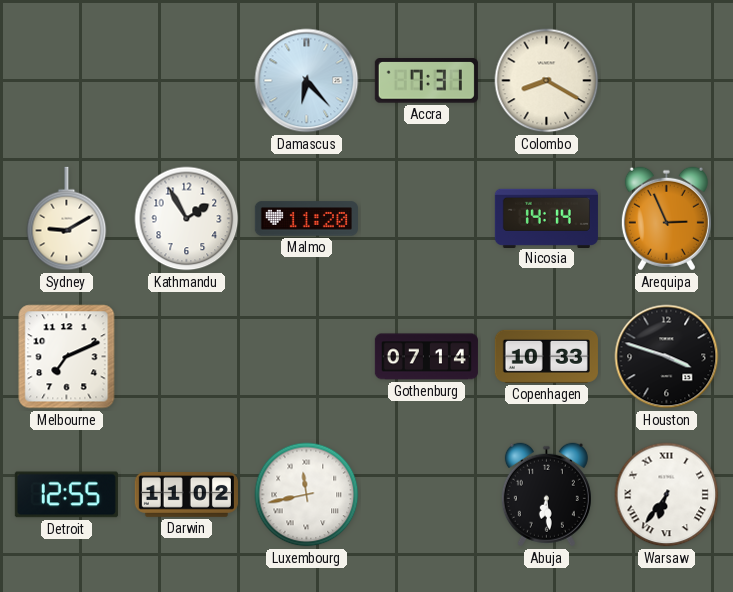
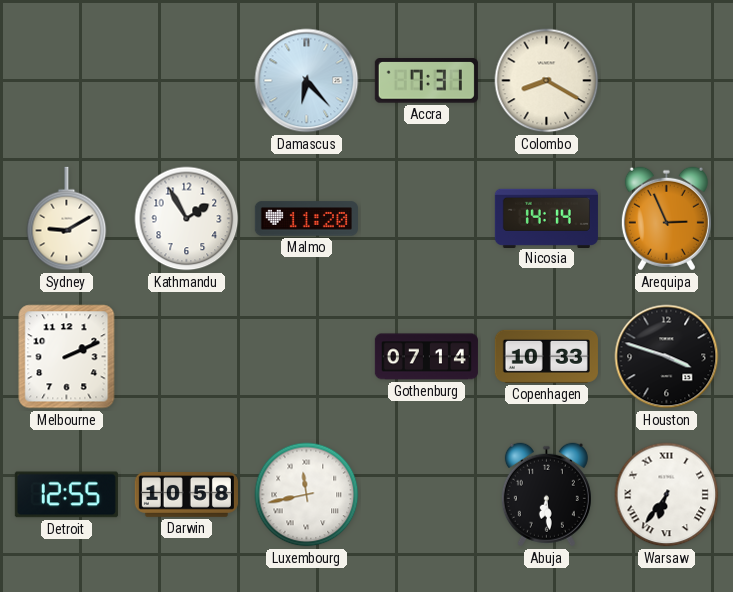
Melbourne: 7:11 -> 2:11
Darwin: 11:02 -> 10:58
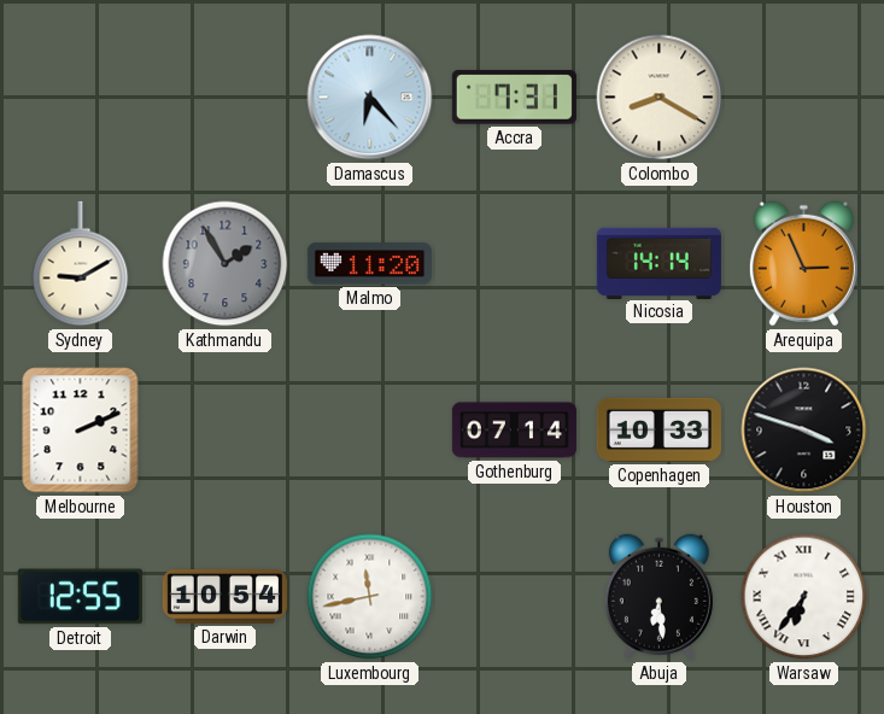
Kathmandu dial: white -> grey
Darwin: 10:58 -> 10:54
